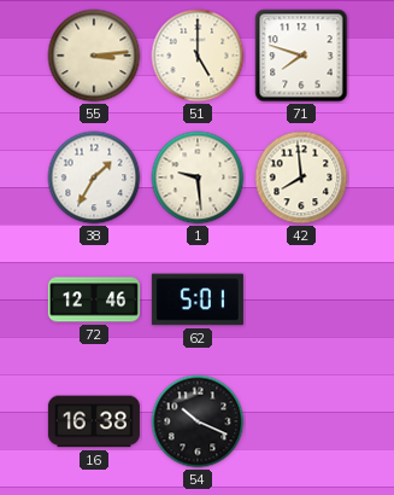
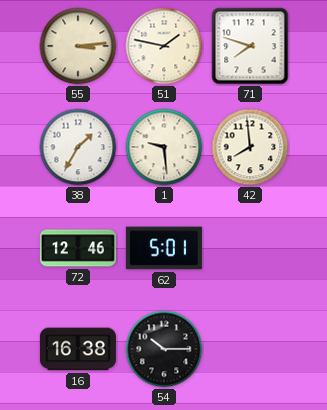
51: 5:00 -> 1:47
54: 10:19 -> 10:15
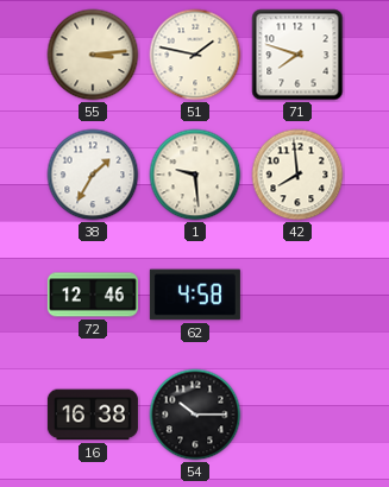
62: 5:01 -> 4:58
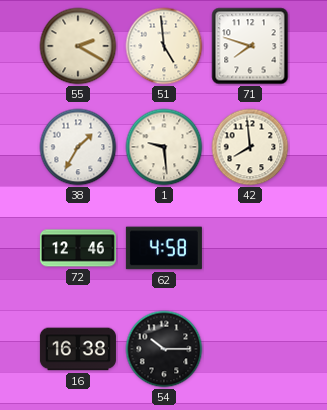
55: 3:14 -> 2:20
51: 1:47 -> 4:59
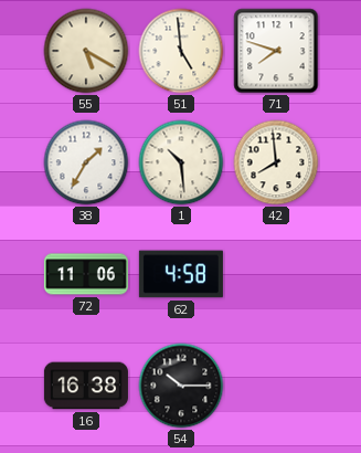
55: 2:20 -> 5:20
1: 9:29 -> 10:29
72: 12:46 -> 11:06
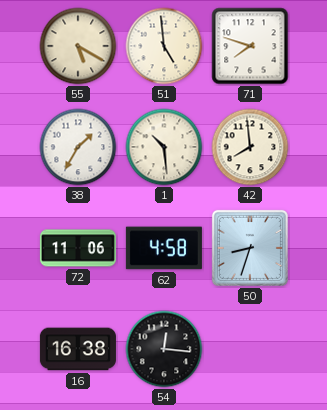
50: none -> 8:33
54: 10:15 -> 12:16
